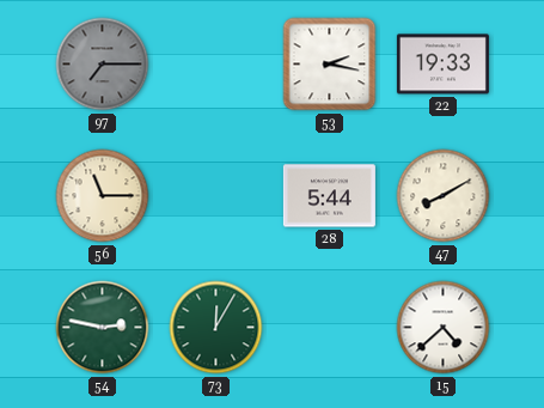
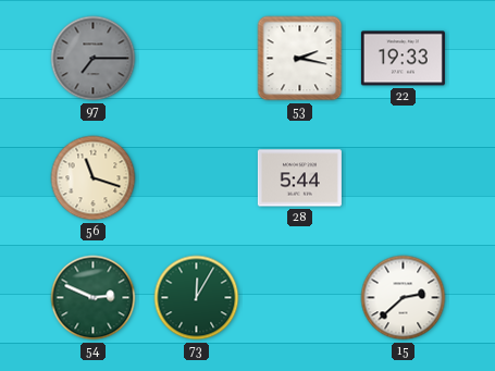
56: 11:15 -> 11:18
47: 8:10 -> none
54: 2:47 -> 2:49
15: 4:38 -> 2:38
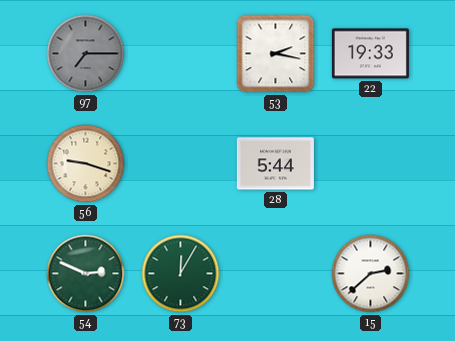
56: 11:18 -> 9:18
